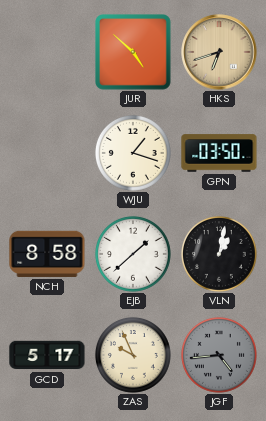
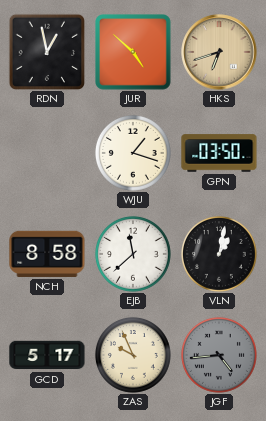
RDN: none -> 12:58
EJB: 1:38 -> 11:38
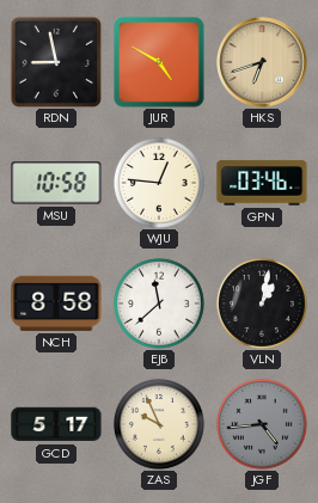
RDN: 12:58 -> 8:58
JUR: 4:52 -> 4:50
MSU: none -> 10:58
WJU: 1:18 -> 12:46
GPN: 03:50 -> 03:46
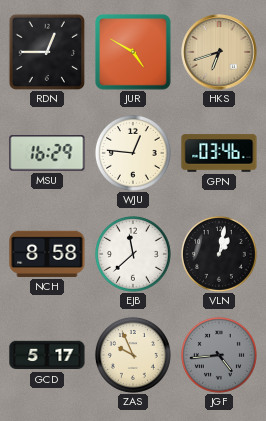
RDN: 8:58 -> 12:45
MSU: 10:58 -> 16:29
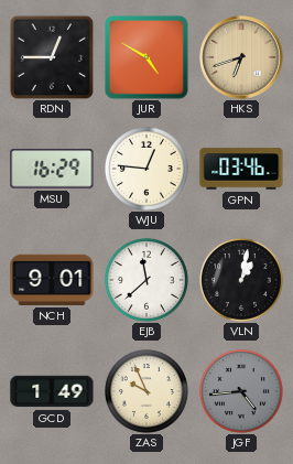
NCH: 8:58 -> 9:01
GCD: 5:17 -> 1:49
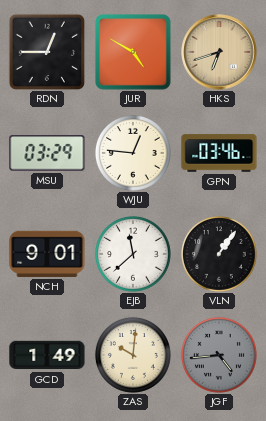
MSU: 16:29 -> 03:29
VLN: 1:02 -> 1:06
ZAS: 9:56 -> 10:01
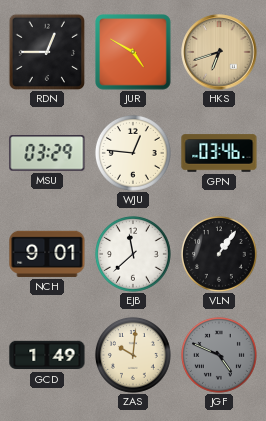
JGF: 4:44 -> 4:49
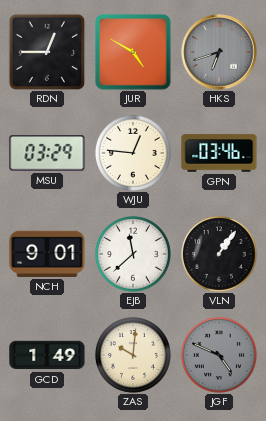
HKS dial: champagne -> grey
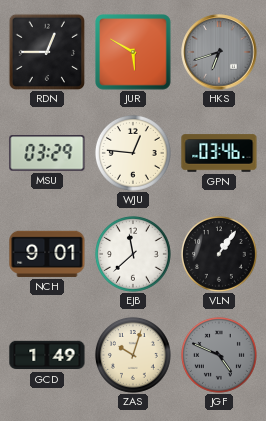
JUR: 4:50 -> 5:50
ZAS: 10:01 -> 10:03
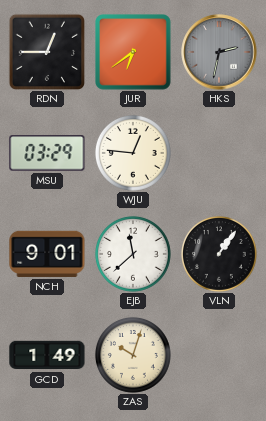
JUR: 5:50 -> 6:39
HKS: 6:42 -> 2:32
GPN: 03:46 -> none
JGF: 4:49 -> none
